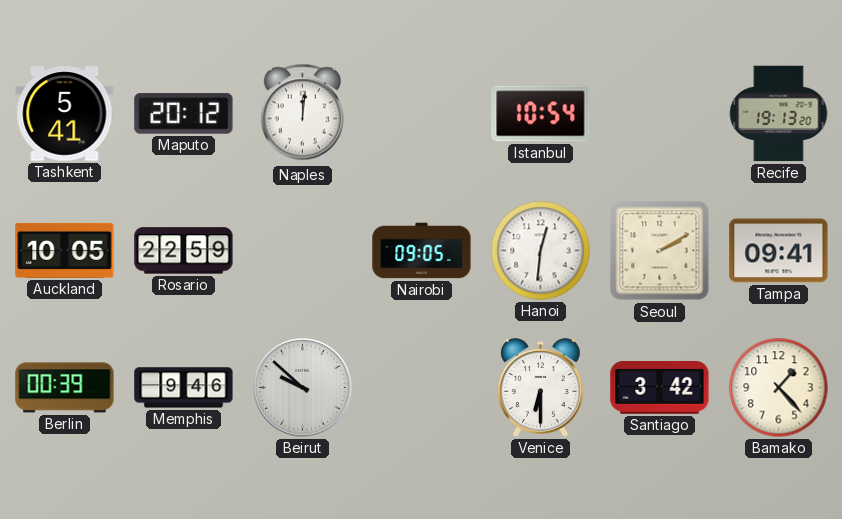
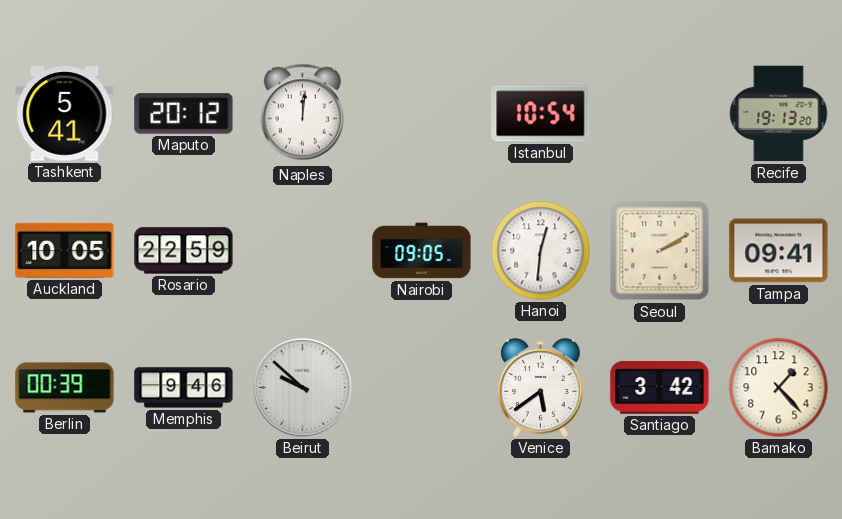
Venice: 6:30 -> 5:39
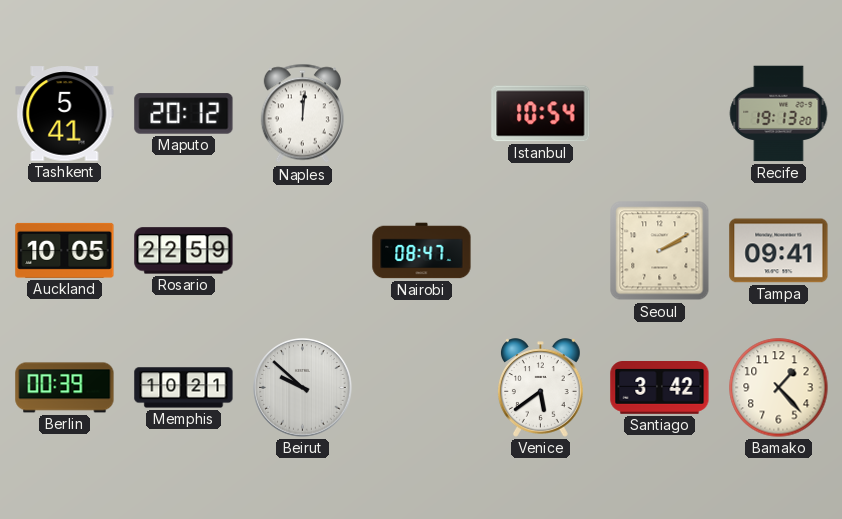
Nairobi: 09:05 -> 08:47
Hanoi: 12:31 -> none
Memphis: 9:46 -> 10:21
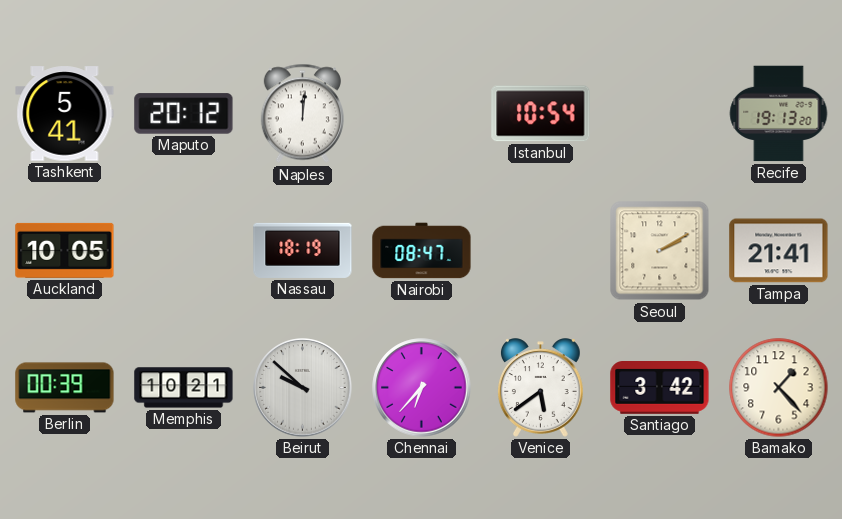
Rosario: 22:59 -> none
Nassau: none -> 18:19
Tampa: 09:41 -> 21:41
Chennai: none -> 6:37
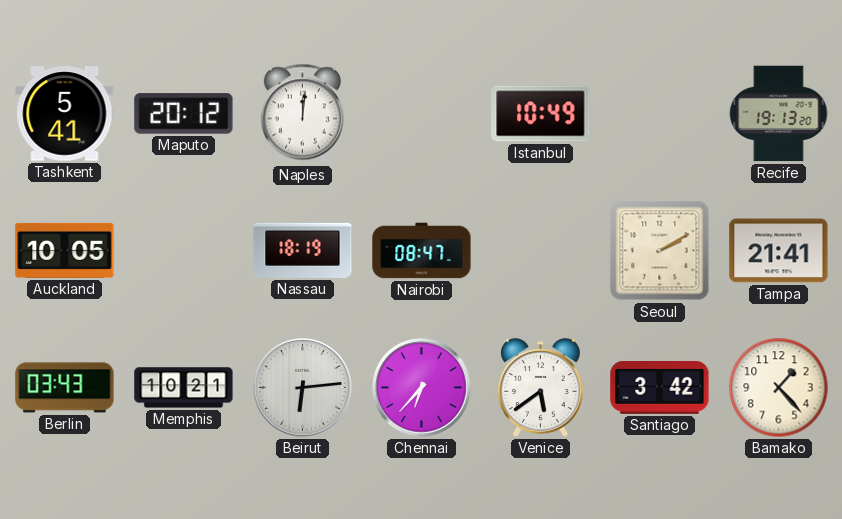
Istanbul: 10:54 -> 10:49
Berlin: 00:39 -> 03:43
Beirut: 9:52 -> 6:14
